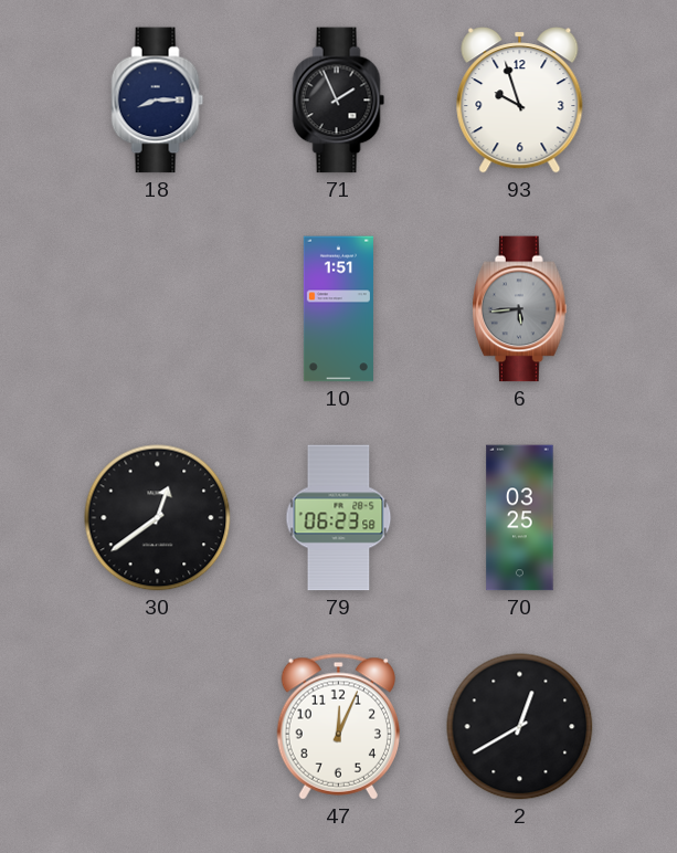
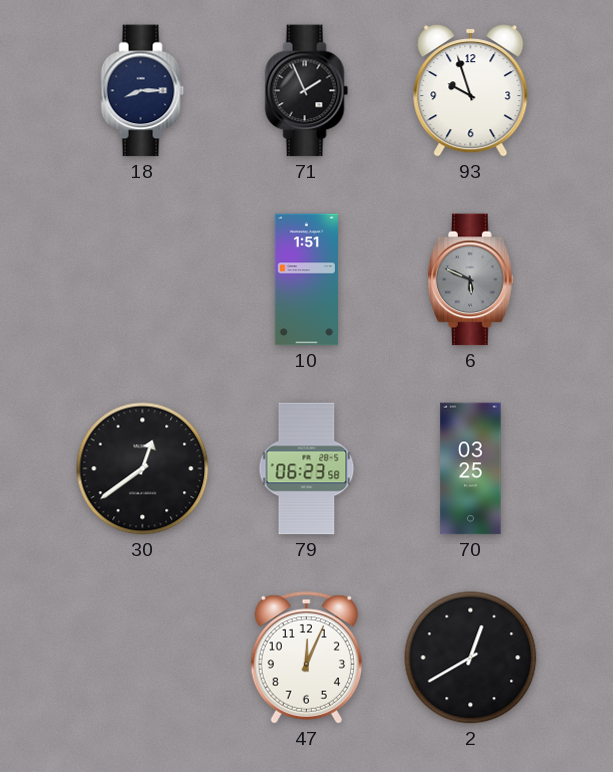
6: 5:44 -> 5:49
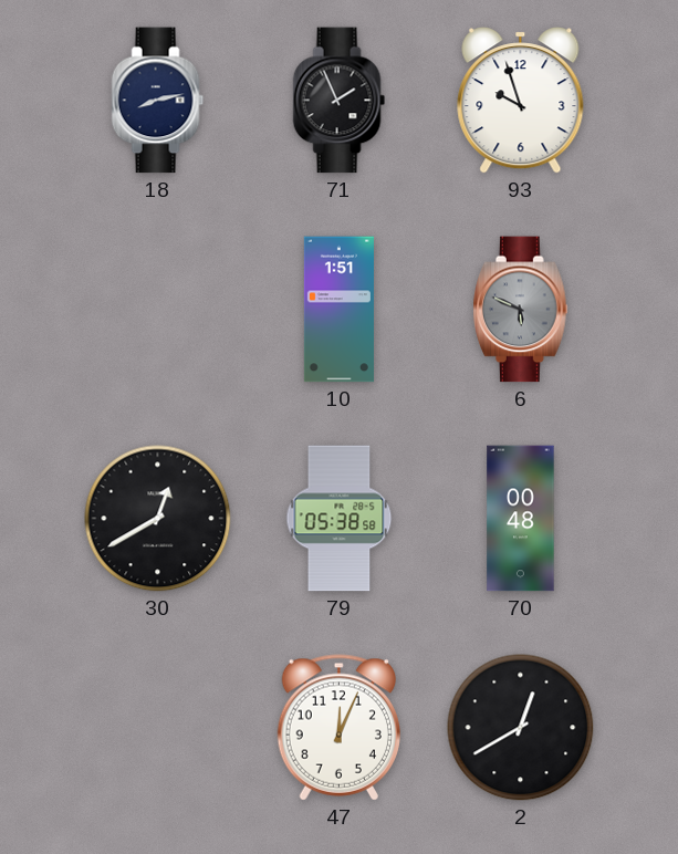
18: 8:15 -> 8:13
30: 12:39 -> 12:40
79: 06:23 -> 05:38
70: 03:25 -> 00:48
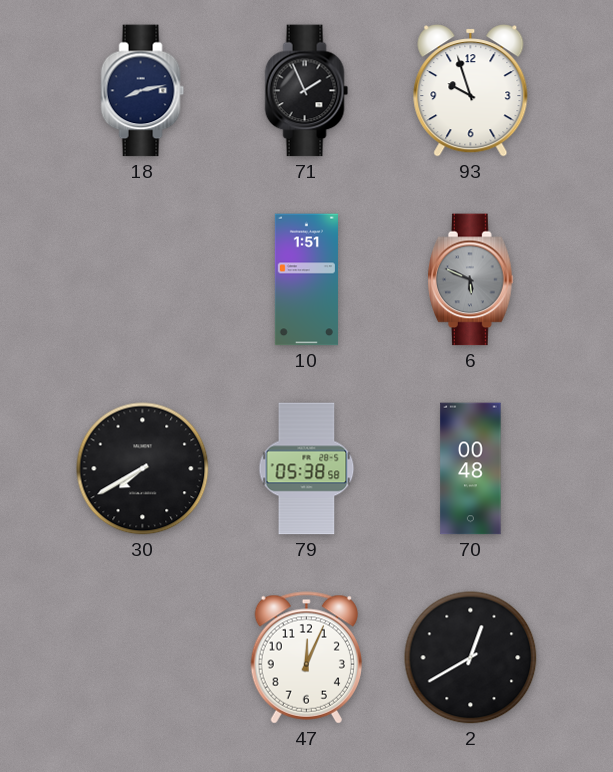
30: 12:40 -> 7:40
